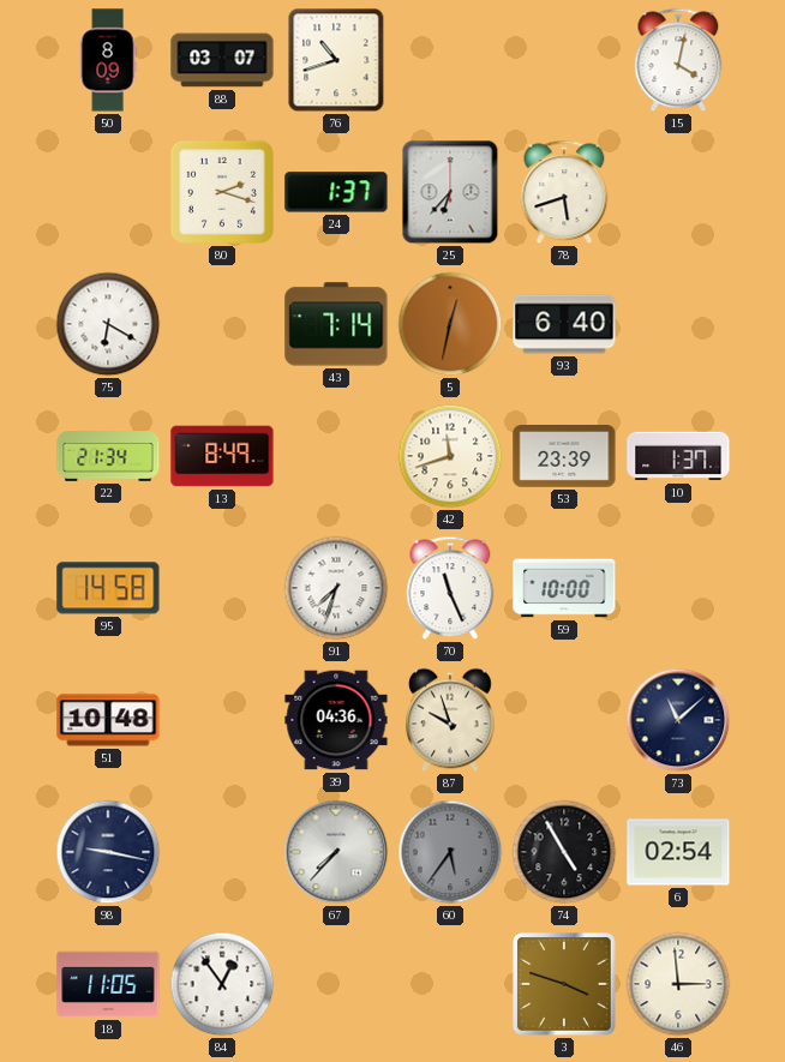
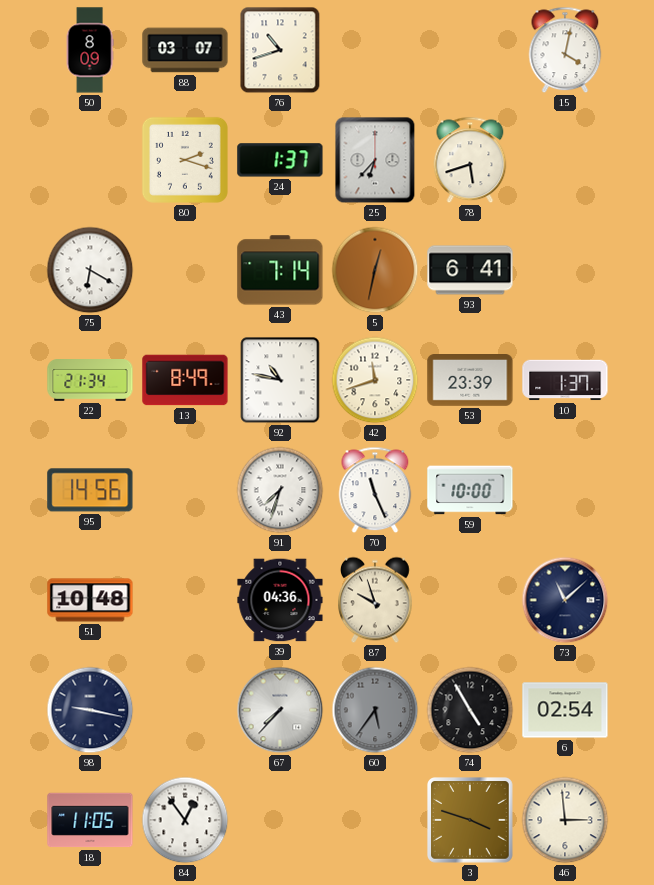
93: 6:40 -> 6:41
92: none -> 10:47
95: 14:58 -> 14:56
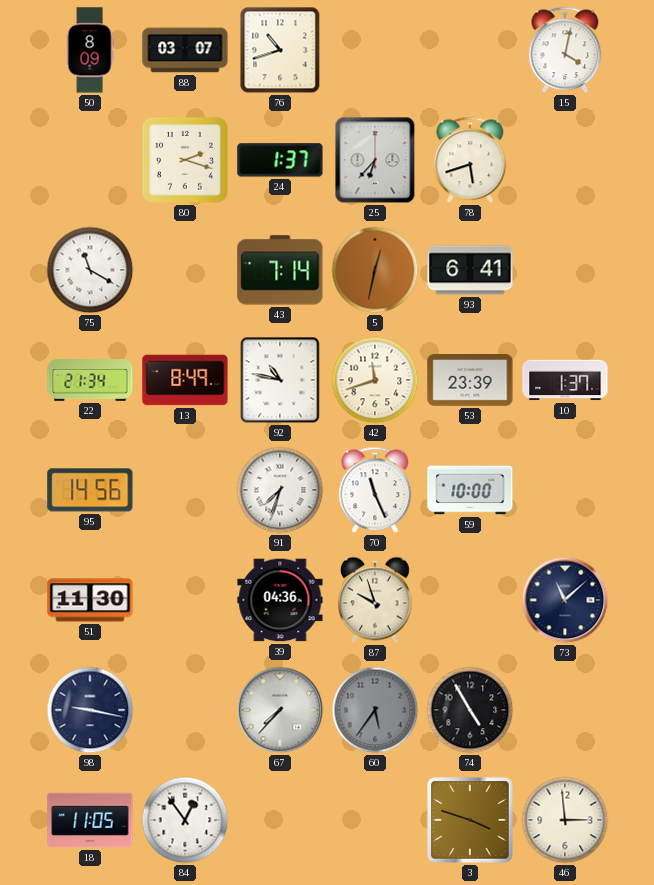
75: 6:20 -> 11:20
51: 10:48 -> 11:30
6: 02:54 -> none
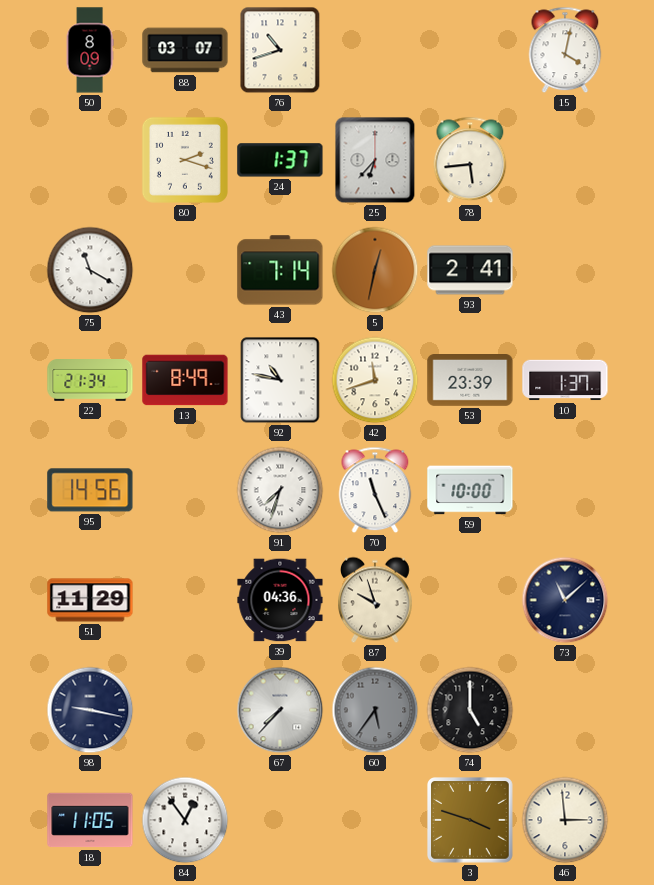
78: 5:42 -> 5:44
93: 6:41 -> 2:41
51: 11:30 -> 11:29
74: 4:55 -> 5:00
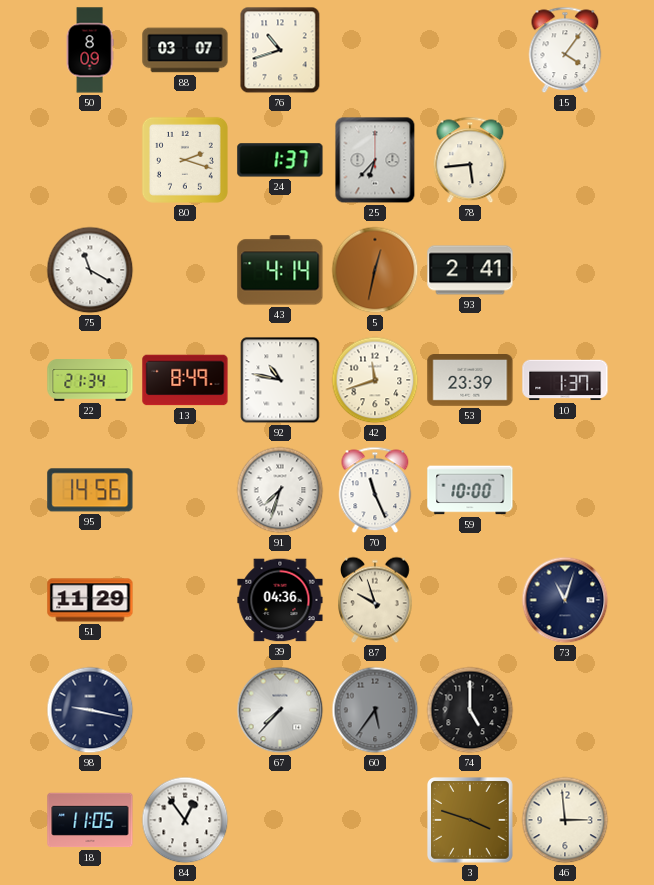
15: 4:02 -> 4:06
43: 7:14 -> 4:14
73: 11:08 -> 11:03
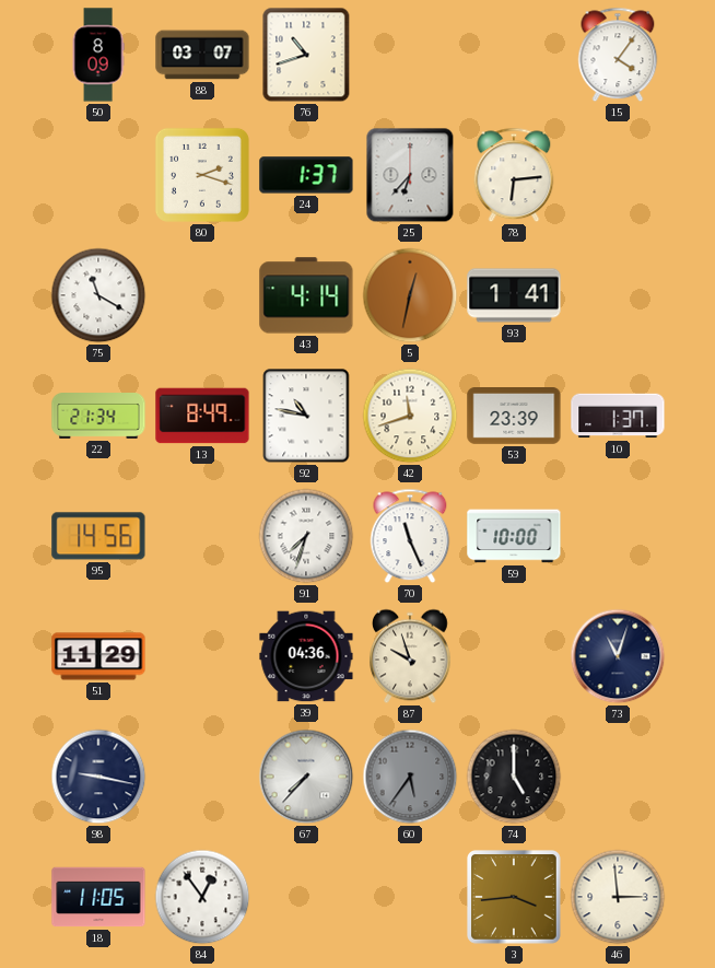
78: 5:44 -> 6:14
93: 2:41 -> 1:41
3: 3:48 -> 3:44
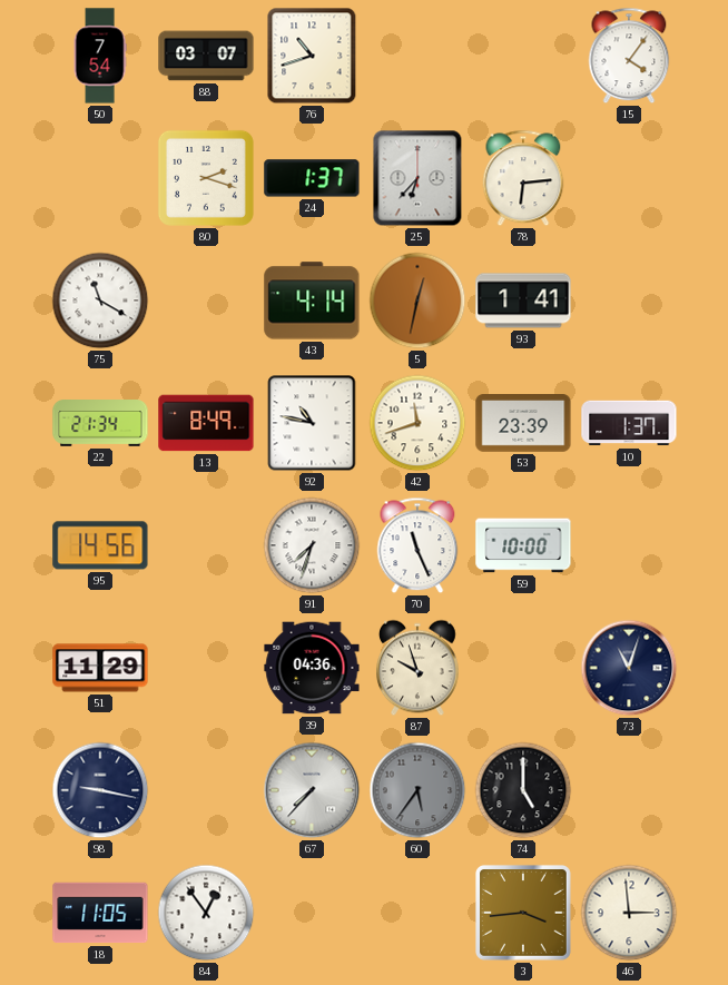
50: 8:09 -> 7:54
